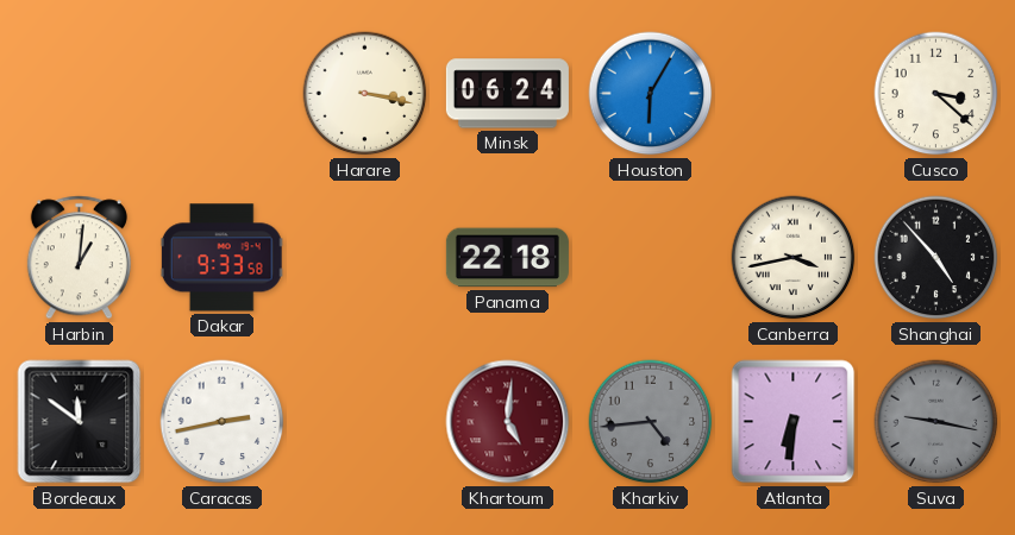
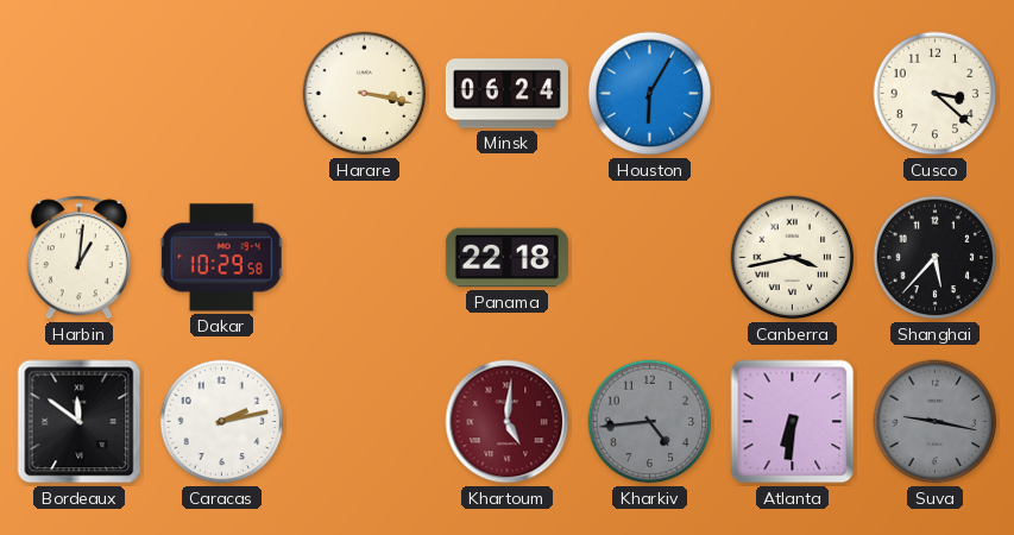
Dakar: 9:33 -> 10:29
Shanghai: 4:53 -> 5:37
Caracas: 2:43 -> 2:13
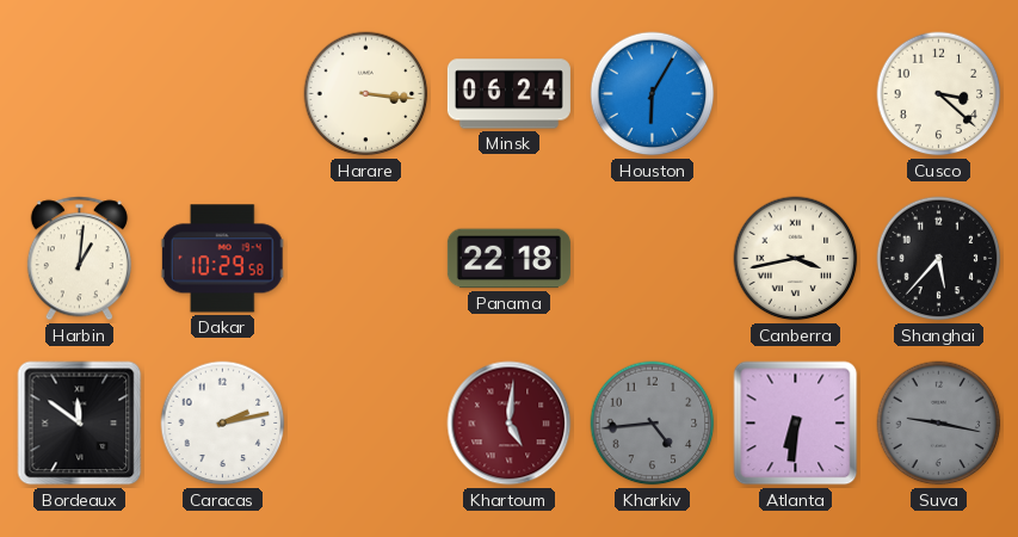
Harare: 3:17 -> 3:16
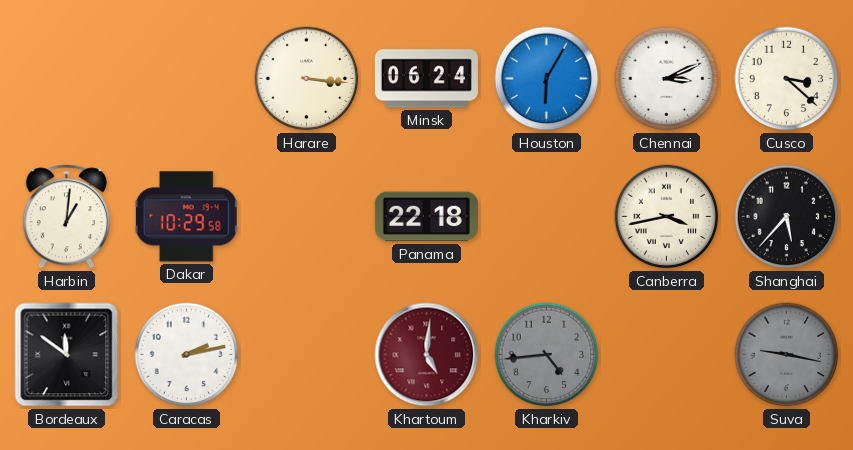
Chennai: none -> 3:11
Atlanta: 6:31 -> none
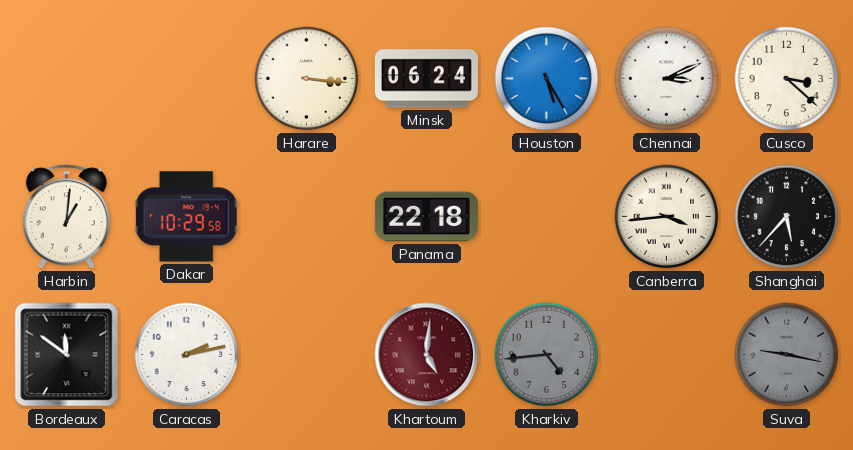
Houston: 6:05 -> 5:25
Canberra: 3:43 -> 3:44
